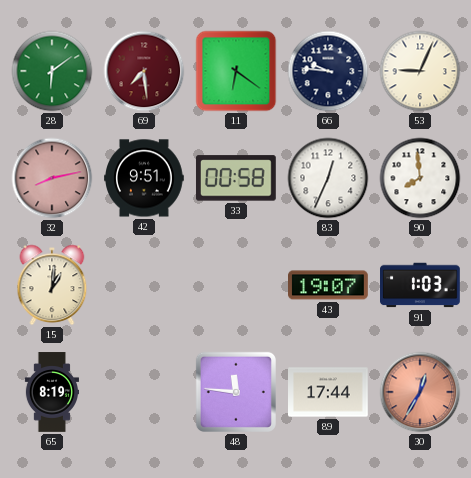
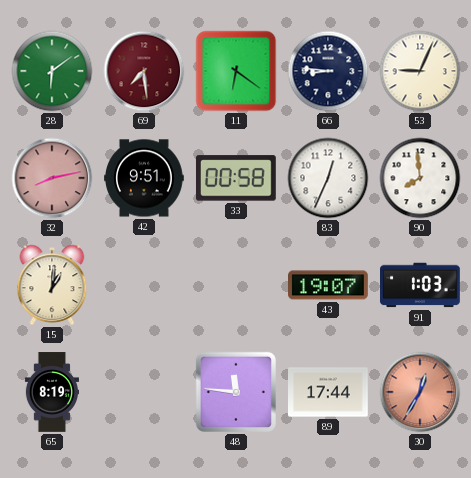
66: 9:46 -> 8:46
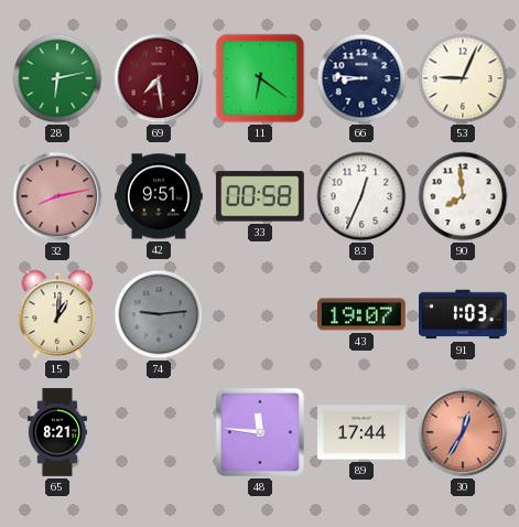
28: 6:09 -> 6:13
74: none -> 9:14
65: 8:19 -> 8:21
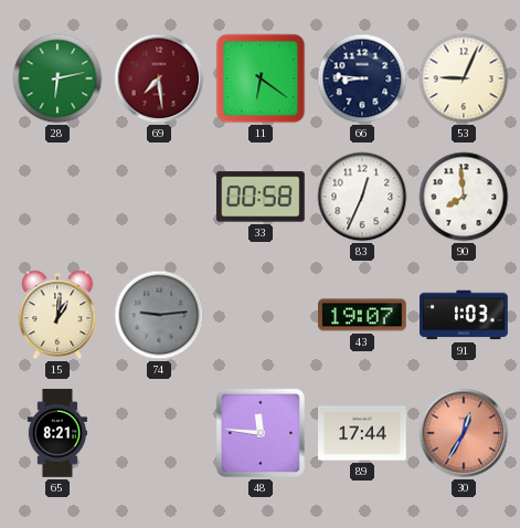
32: 8:13 -> none
42: 9:51 -> none
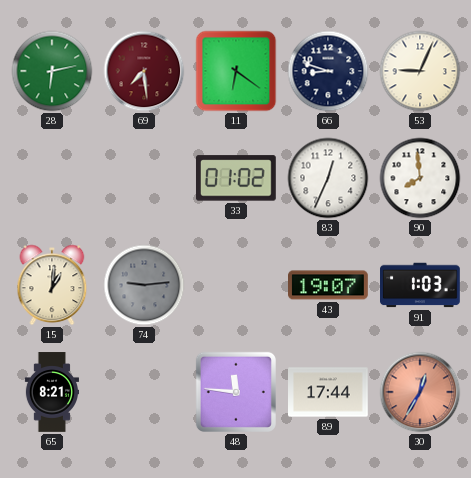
66: 8:46 -> 8:48
33: 00:58 -> 01:02
